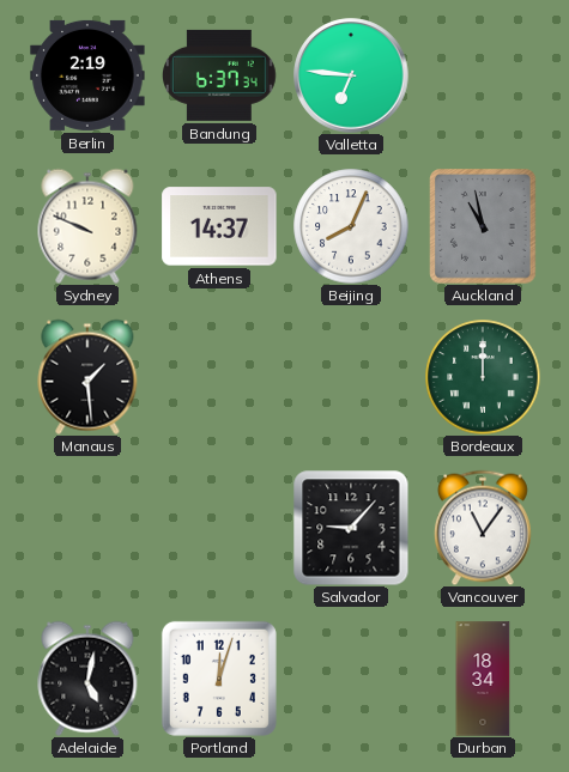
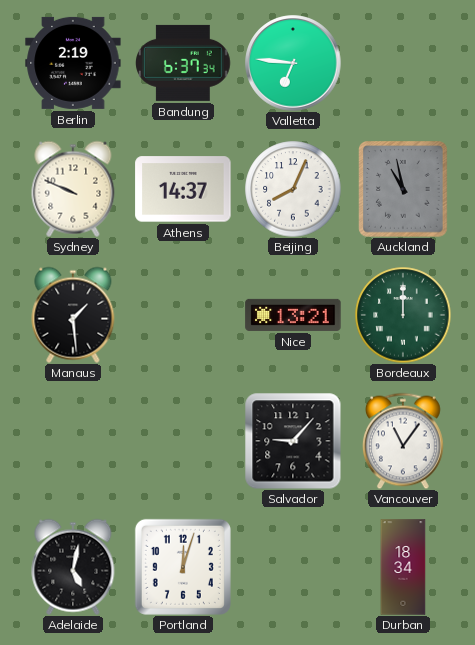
Nice: none -> 13:21
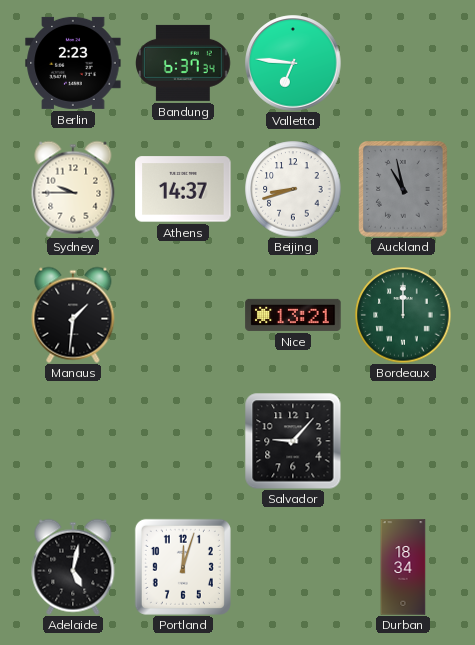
Berlin: 2:19 -> 2:23
Sydney: 9:49 -> 9:45
Beijing: 8:04 -> 8:42
Manaus: 1:29 -> 1:31
Vancouver: 11:06 -> none
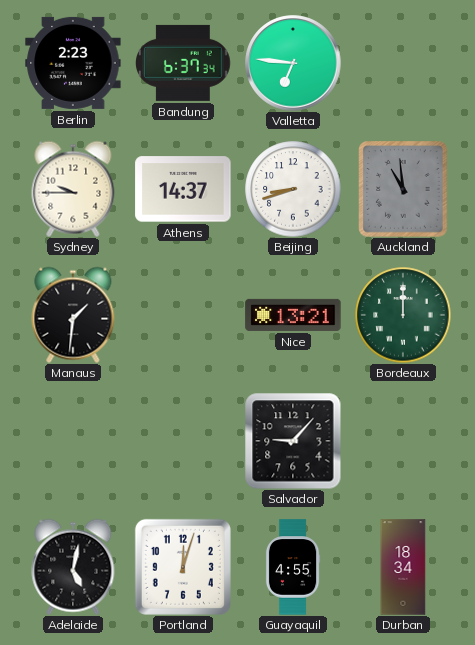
Auckland: 10:58 -> 10:59
Guayaquil: none -> 4:55
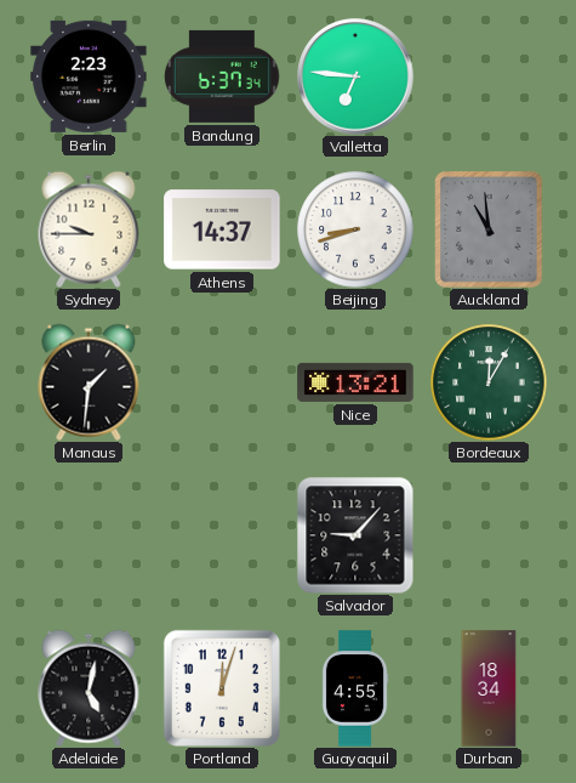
Bordeaux: 12:00 -> 12:05
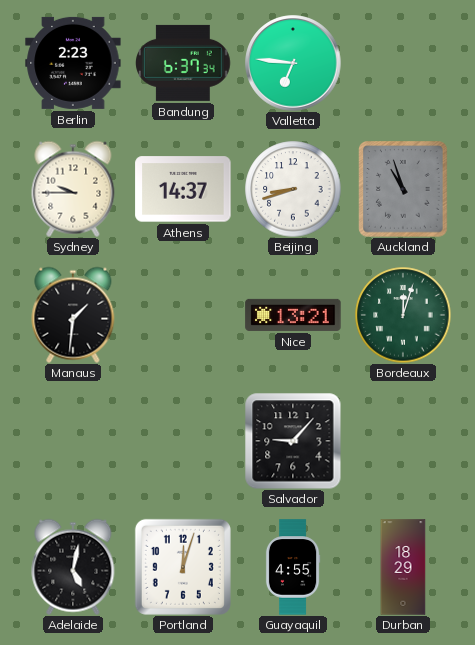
Auckland: 10:59 -> 10:57
Bordeaux: 12:05 -> 12:03
Durban: 18:34 -> 18:29
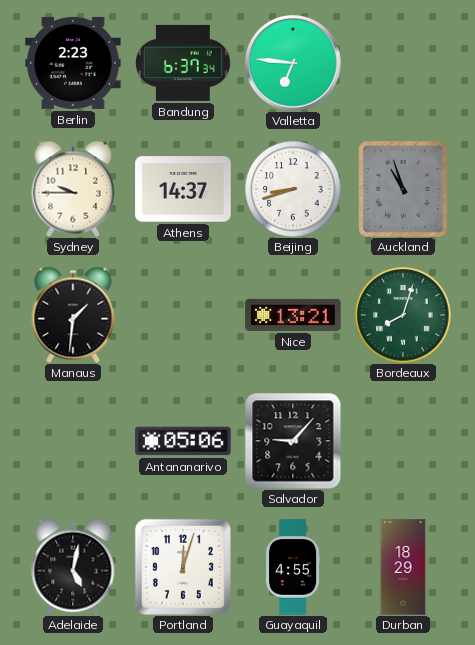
Bordeaux: 12:03 -> 8:03
Antananarivo: none -> 05:06
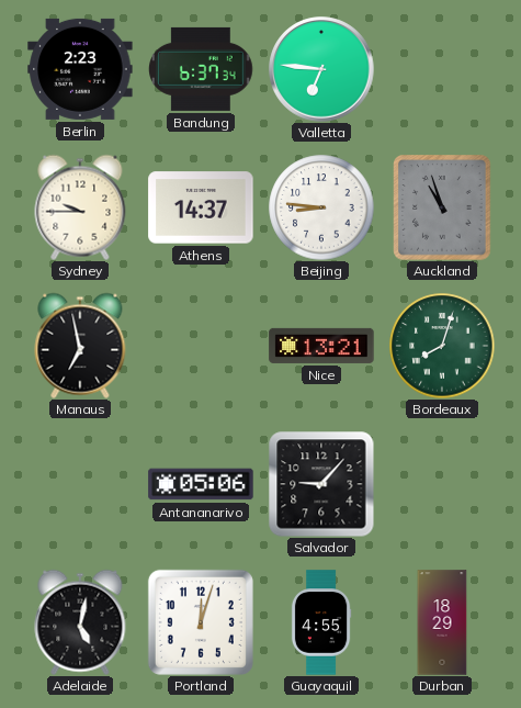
Beijing: 8:42 -> 8:46
Manaus: 1:31 -> 6:58
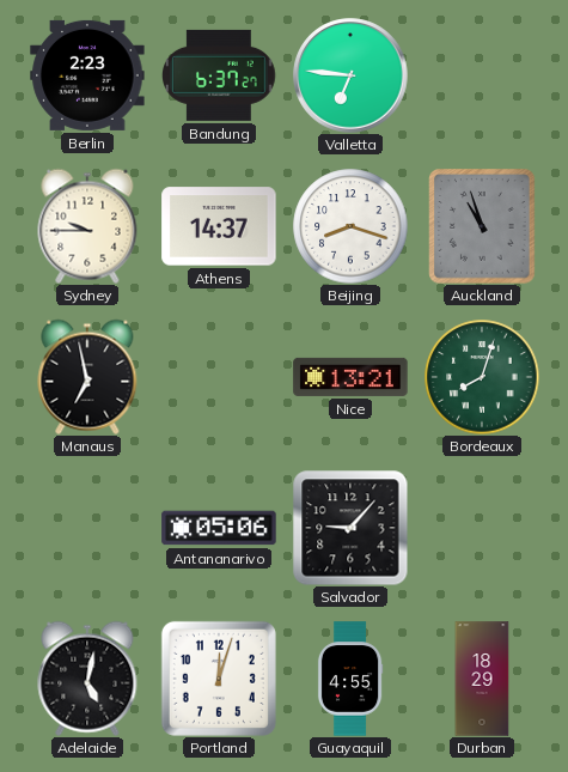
Bandung: 6:37:34 -> 6:37:27
Beijing: 8:46 -> 8:18
